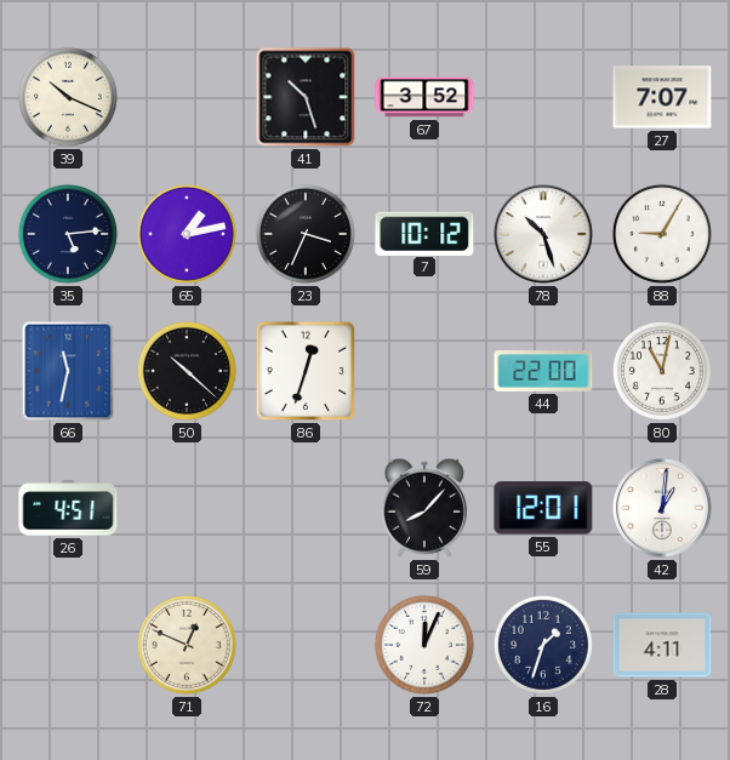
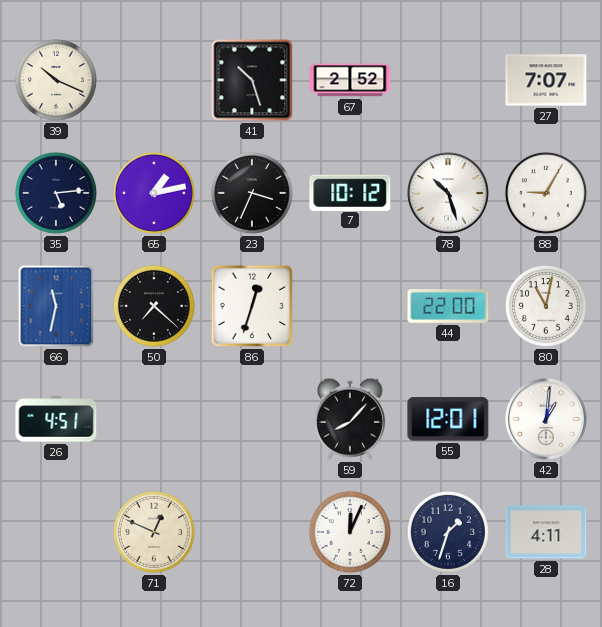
67: 3:52 -> 2:52
50: 10:22 -> 7:22
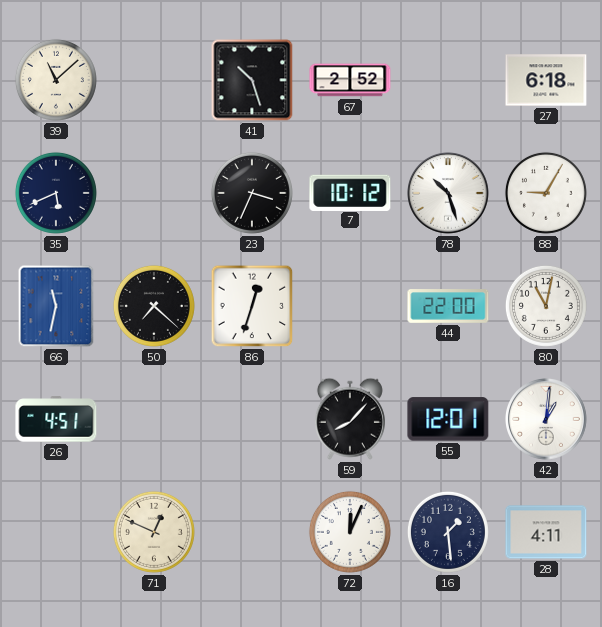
39: 10:19 -> 11:08
27: 7:07 -> 6:18
35: 5:14 -> 5:41
65: 1:13 -> none
16: 1:33 -> 1:29
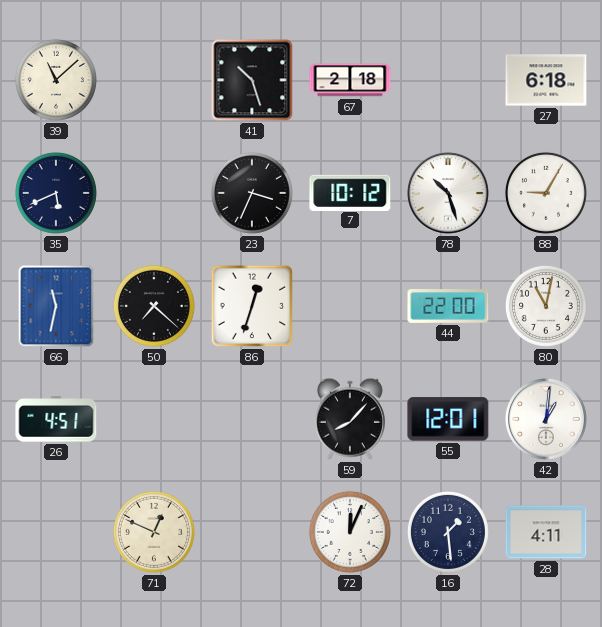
67: 2:52 -> 2:18
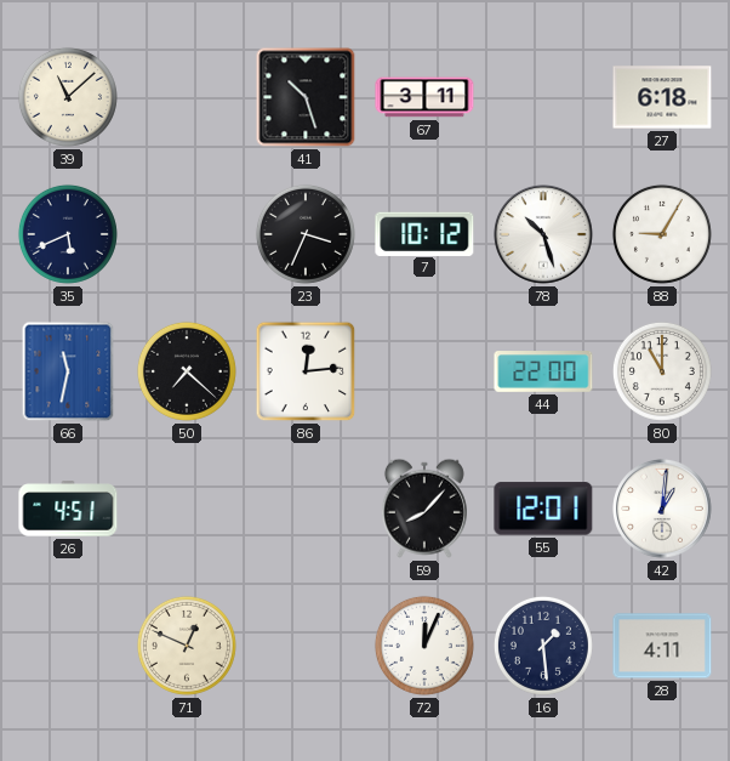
67: 2:18 -> 3:11
86: 12:33 -> 12:14
80: 11:02 -> 11:00
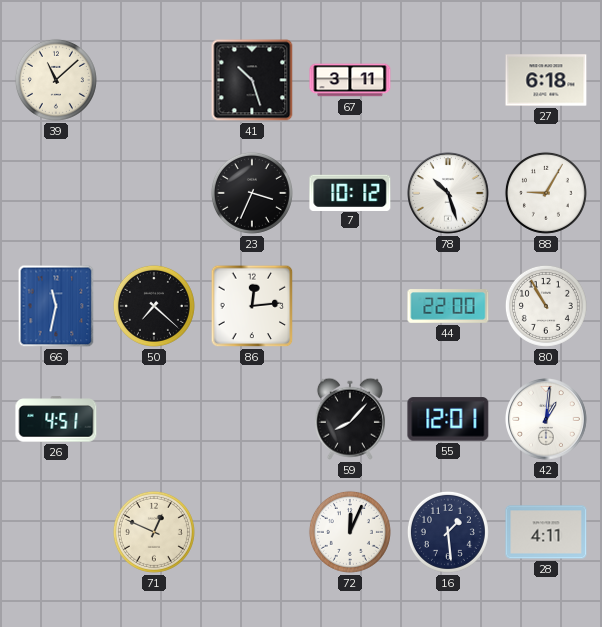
35: 5:41 -> none
80: 11:00 -> 10:55
